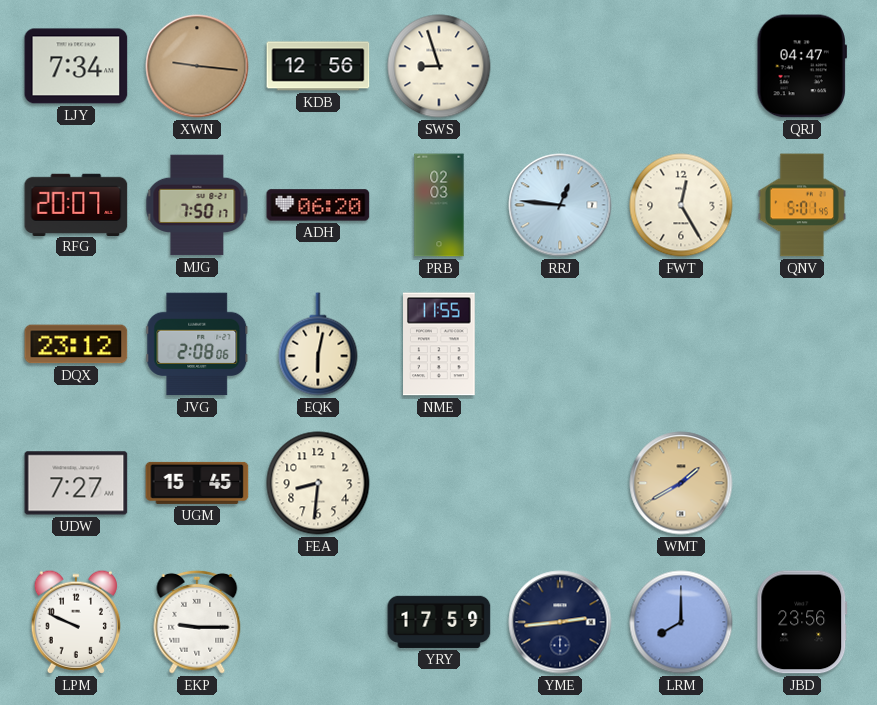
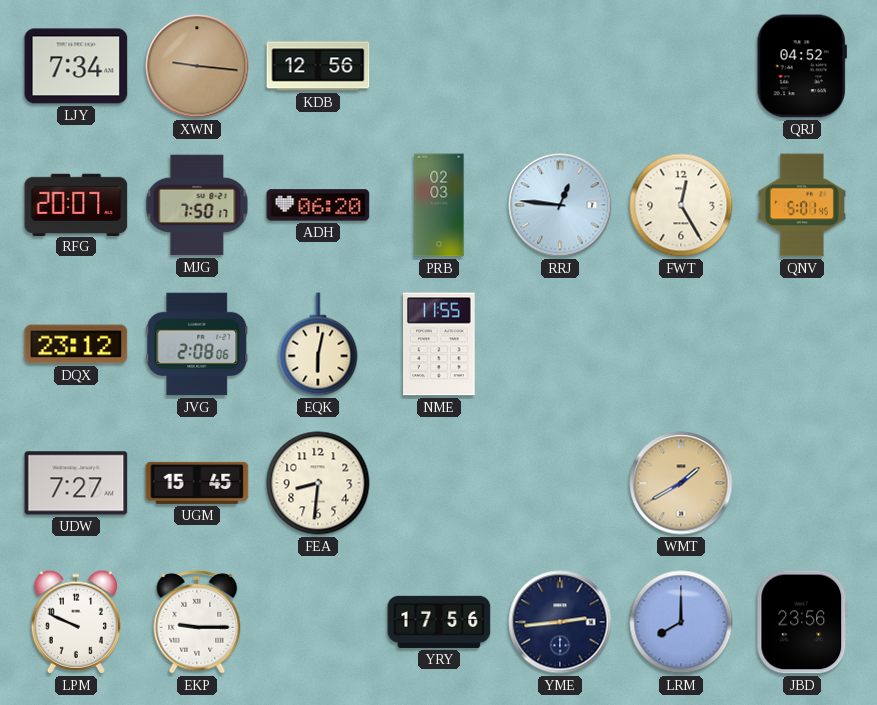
SWS: 8:57 -> none
QRJ: 04:47 -> 04:52
YRY: 17:59 -> 17:56
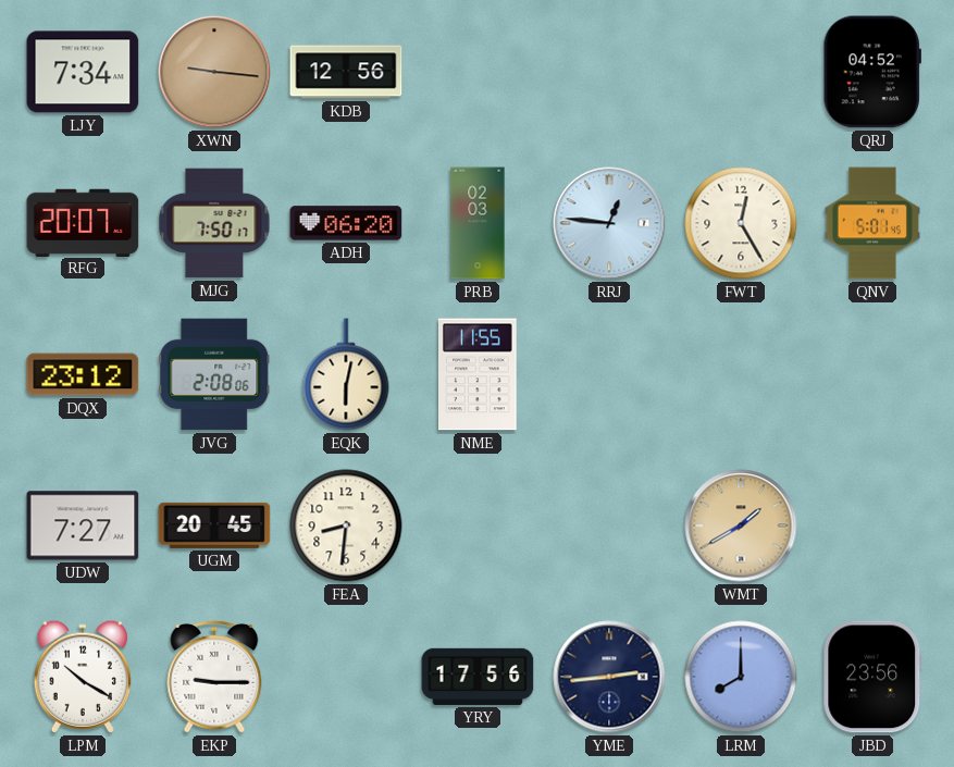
UGM: 15:45 -> 20:45
LPM: 9:49 -> 10:20
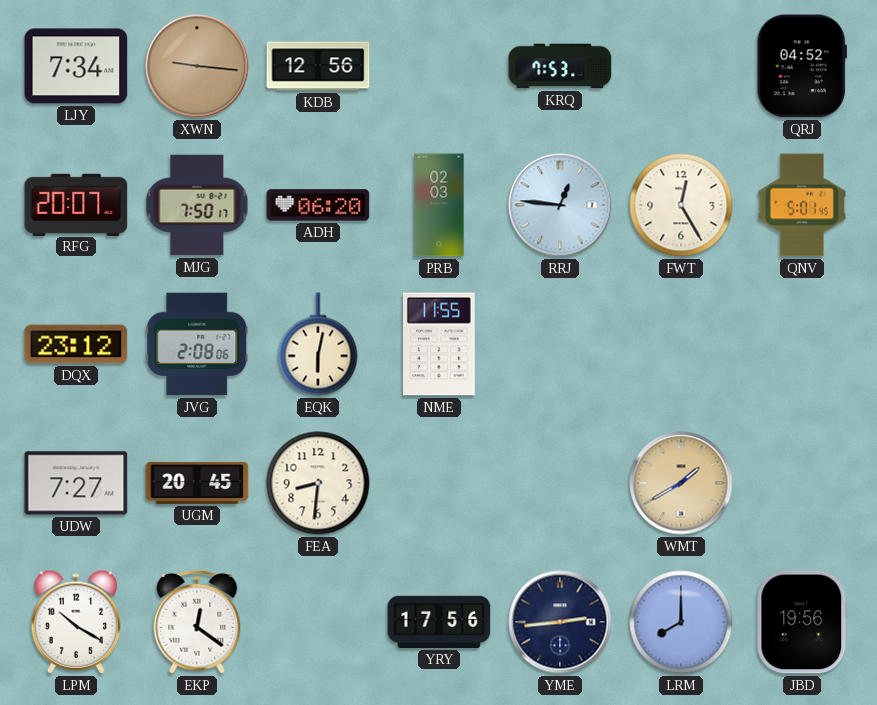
KRQ: none -> 7:53
EKP: 9:15 -> 12:21
JBD: 23:56 -> 19:56
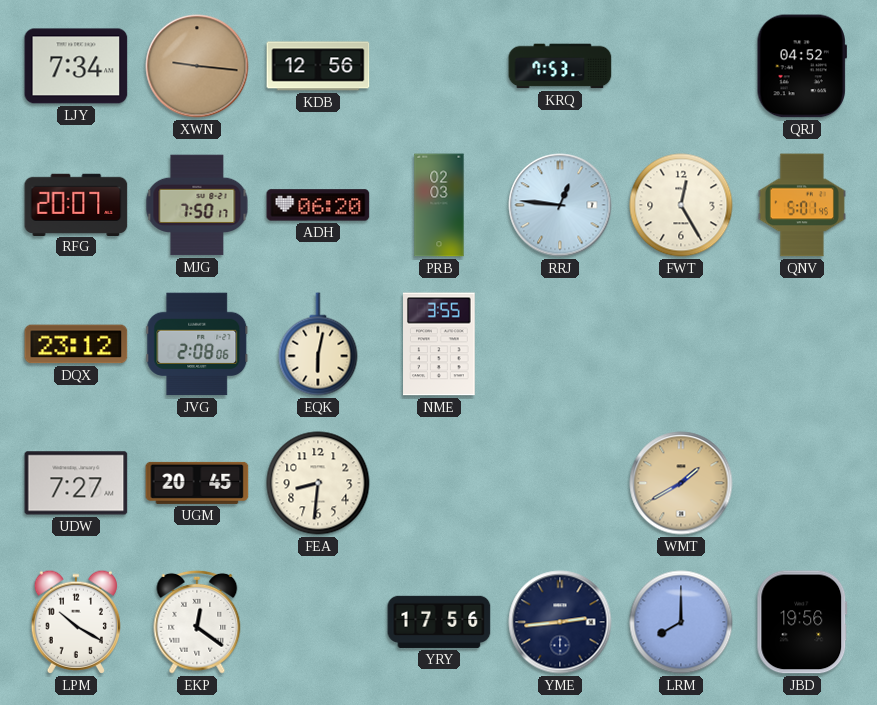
NME: 11:55 -> 3:55
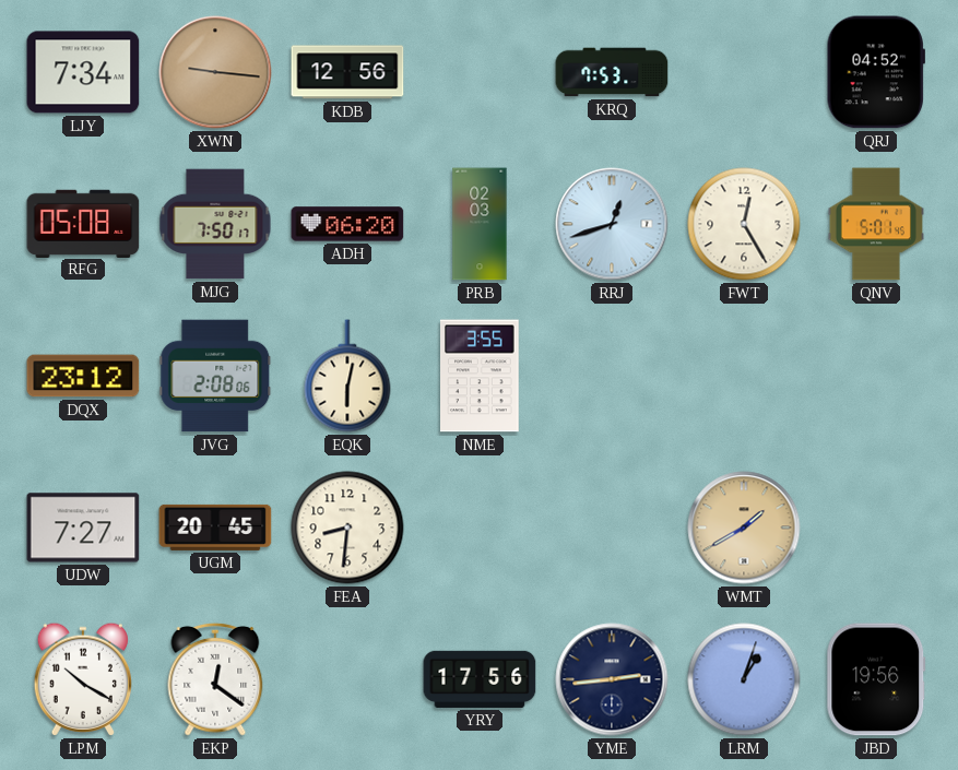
RFG: 20:07 -> 05:08
RRJ: 12:46 -> 12:42
LRM: 8:00 -> 1:03
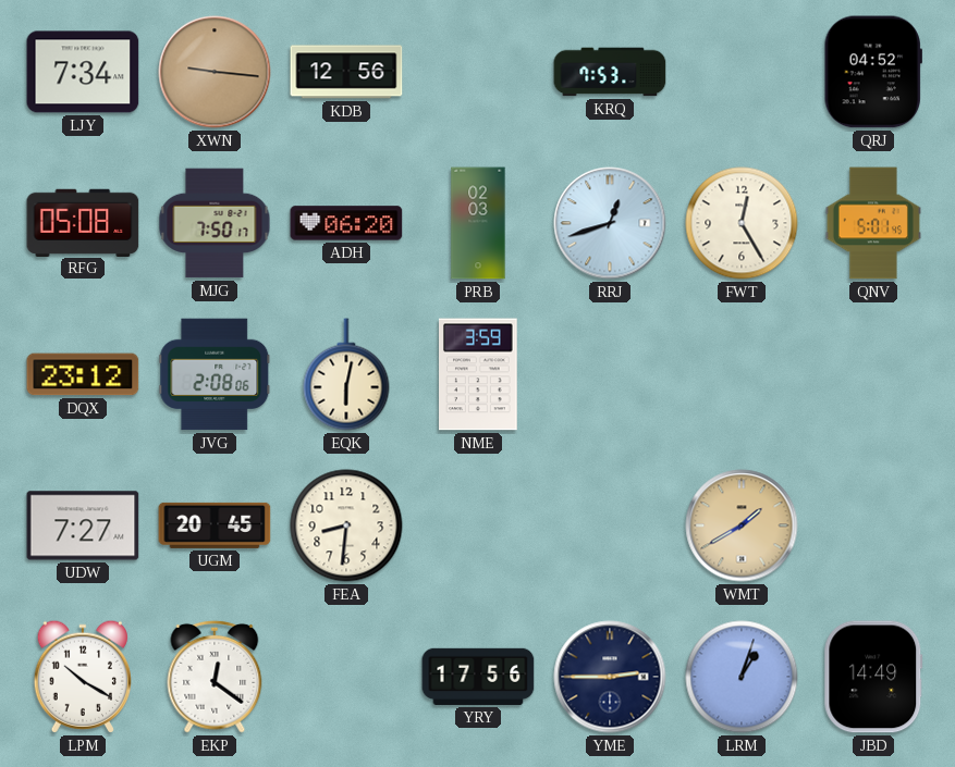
NME: 3:55 -> 3:59
YME: 2:44 -> 2:45
JBD: 19:56 -> 14:49
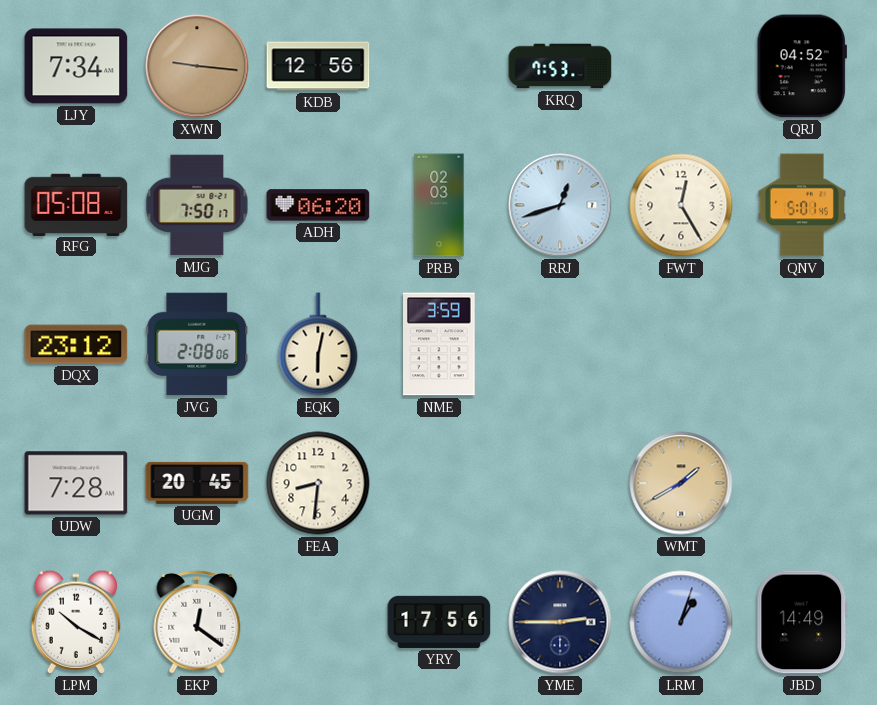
UDW: 7:27 -> 7:28
